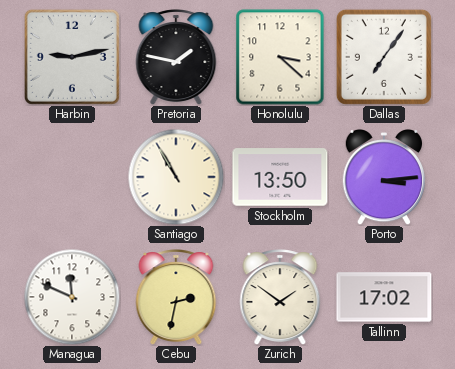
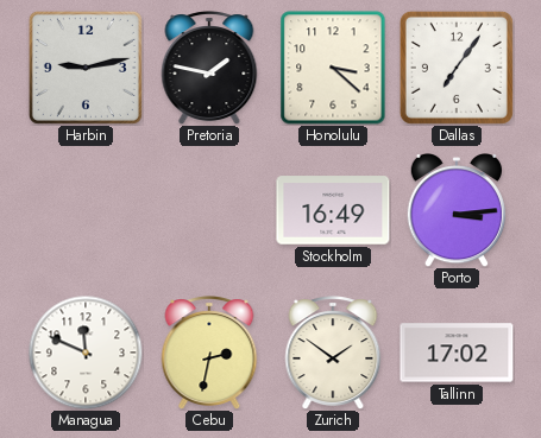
Santiago: 10:55 -> none
Stockholm: 13:50 -> 16:49
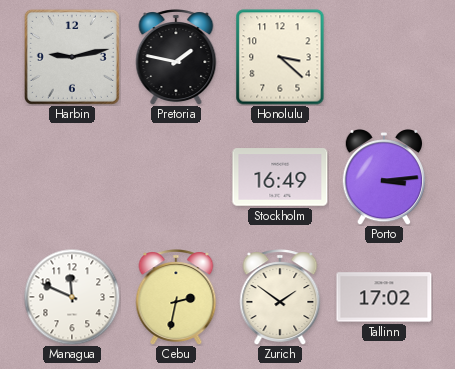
Dallas: 7:06 -> none
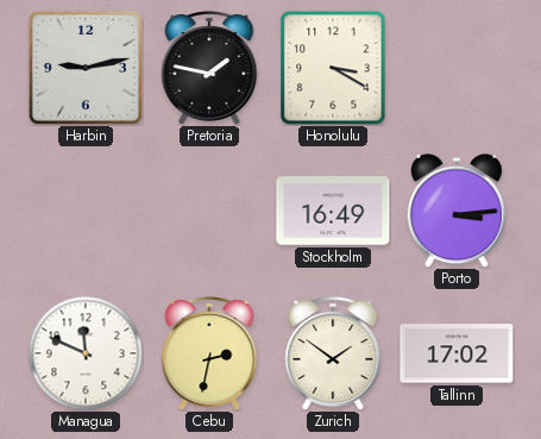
Honolulu: 3:22 -> 3:20
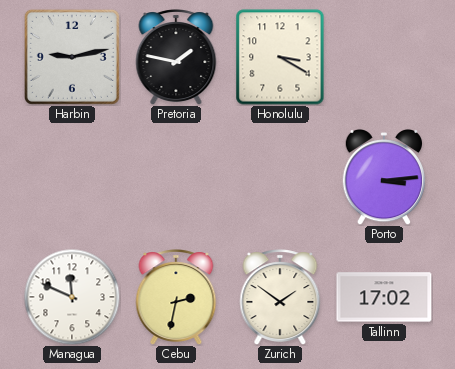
Stockholm: 16:49 -> none
